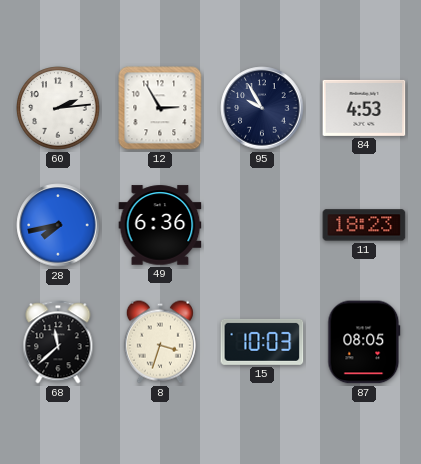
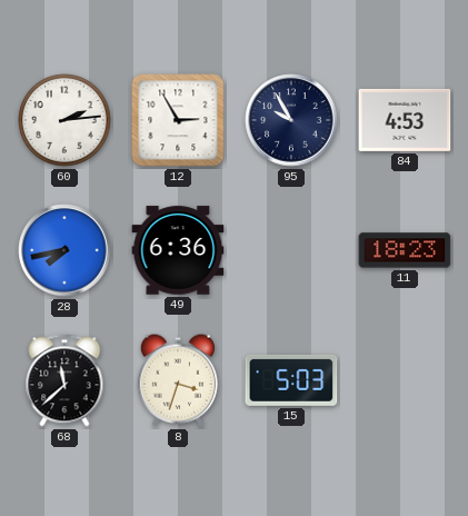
15: 10:03 -> 5:03
87: 08:05 -> none
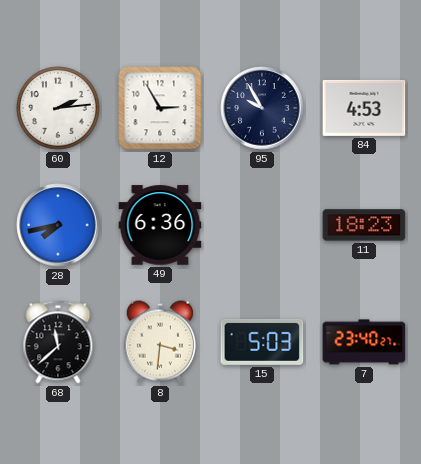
8: 3:33 -> 3:31
7: none -> 23:40
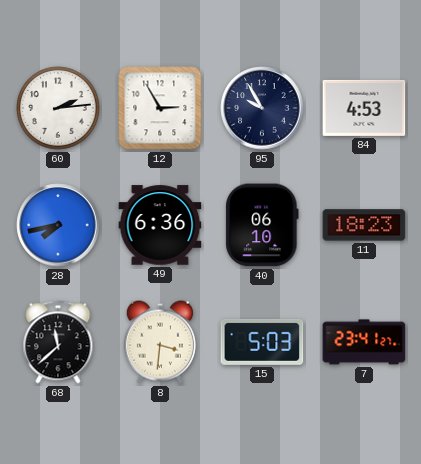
40: none -> 06:10
7: 23:40 -> 23:41
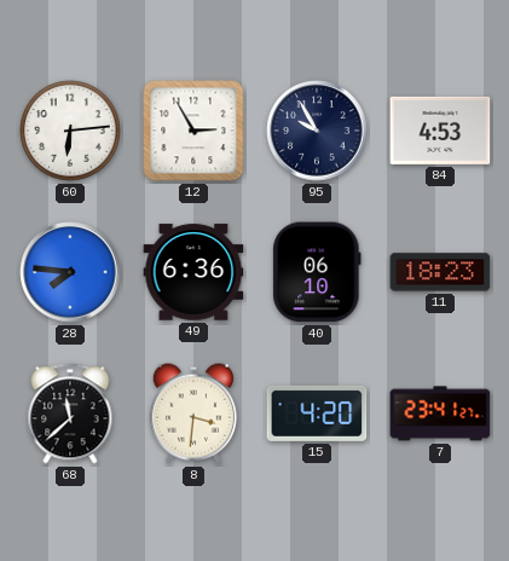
60: 2:14 -> 6:14
28: 7:43 -> 7:46
15: 5:03 -> 4:20
